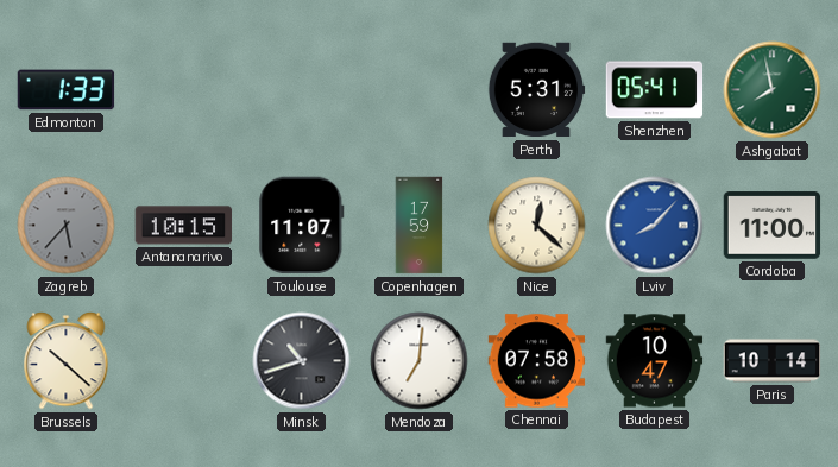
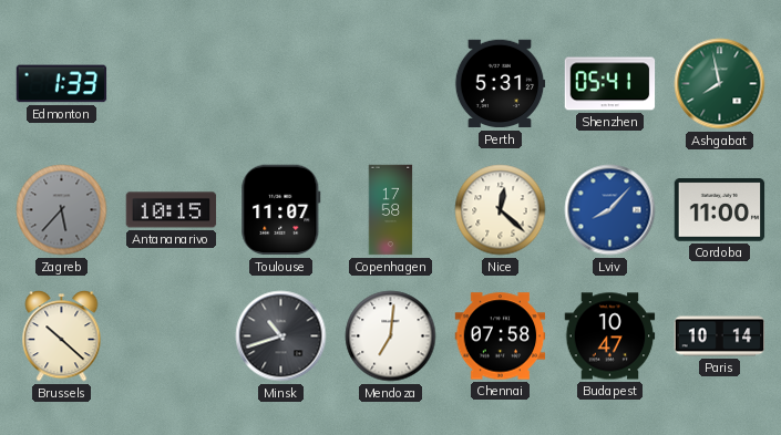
Copenhagen: 17:59 -> 17:58
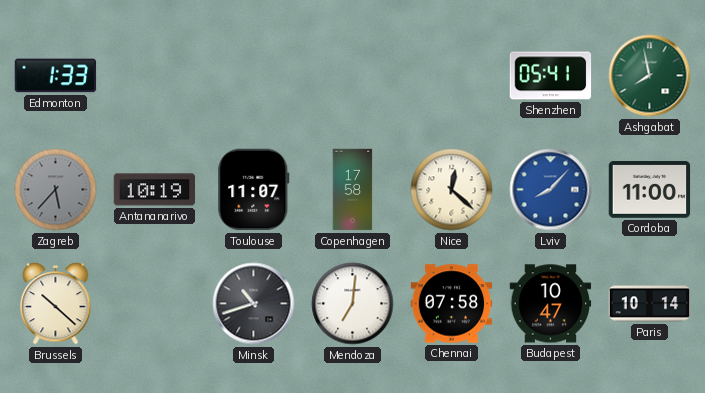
Perth: 5:31 -> none
Antananarivo: 10:15 -> 10:19
